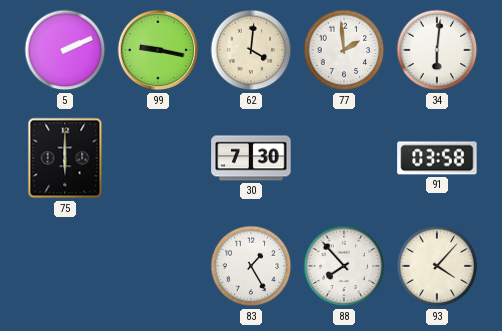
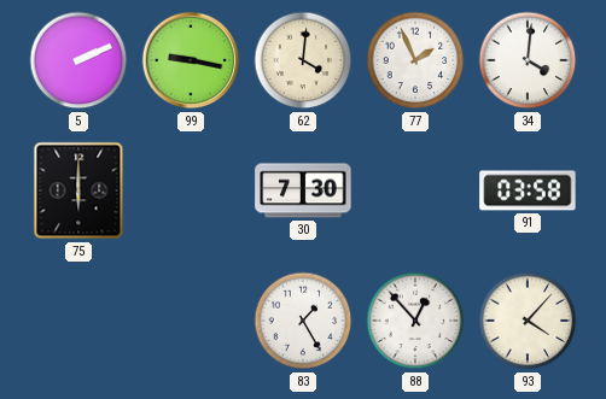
77: 1:59 -> 1:56
34: 6:01 -> 4:01
88: 7:53 -> 12:53
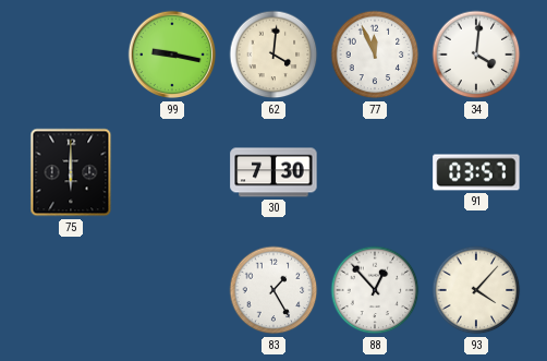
5: 2:11 -> none
77: 1:56 -> 11:56
91: 03:58 -> 03:57
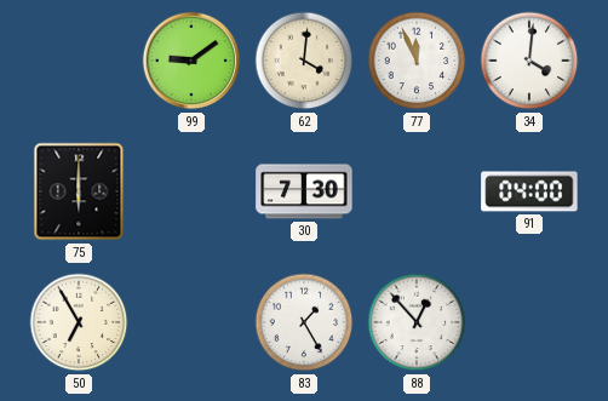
99: 9:17 -> 9:09
91: 03:57 -> 04:00
50: none -> 6:55
93: 4:07 -> none
